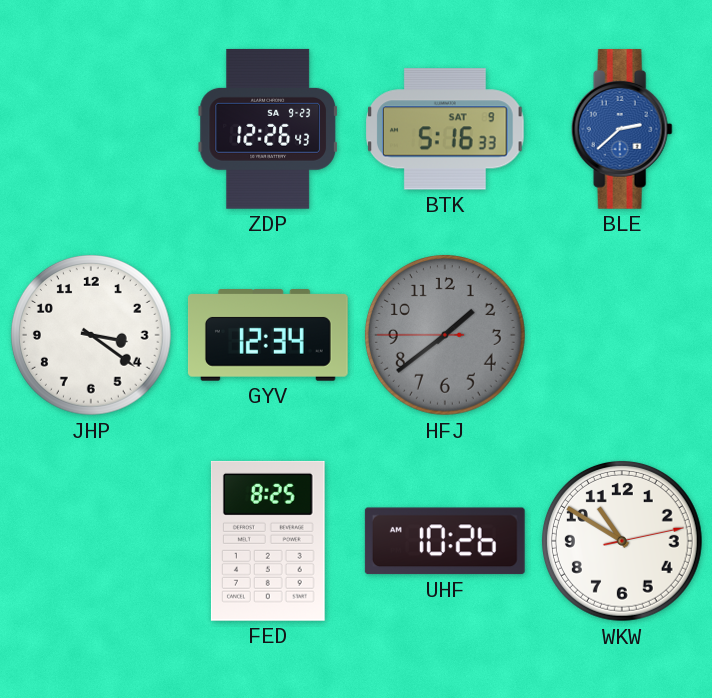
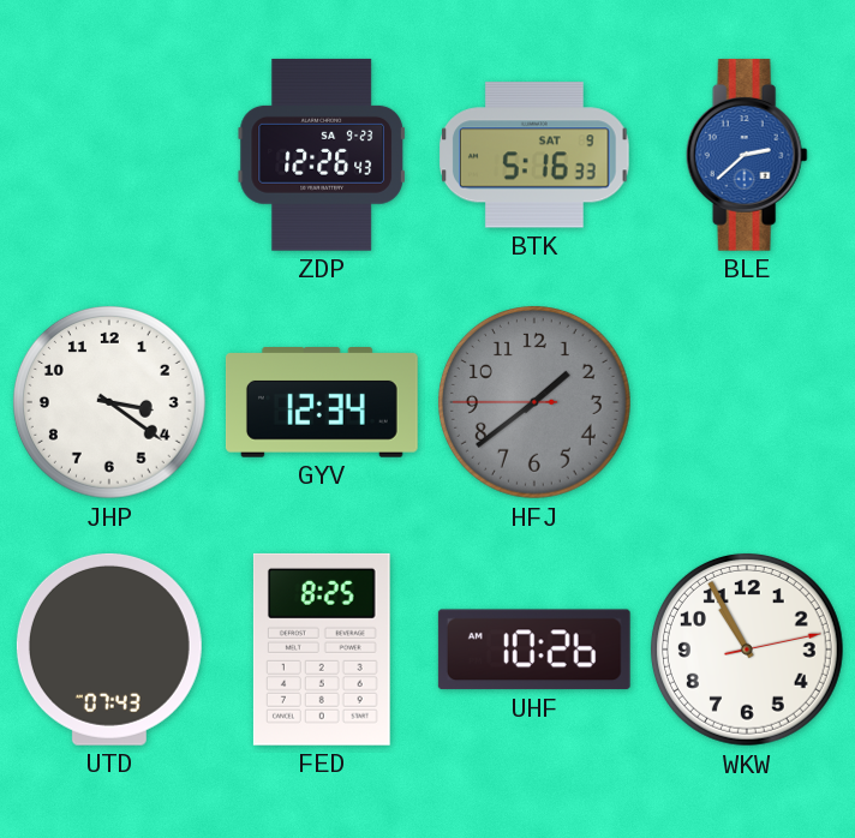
UTD: none -> 07:43
WKW: 10:50 -> 10:55
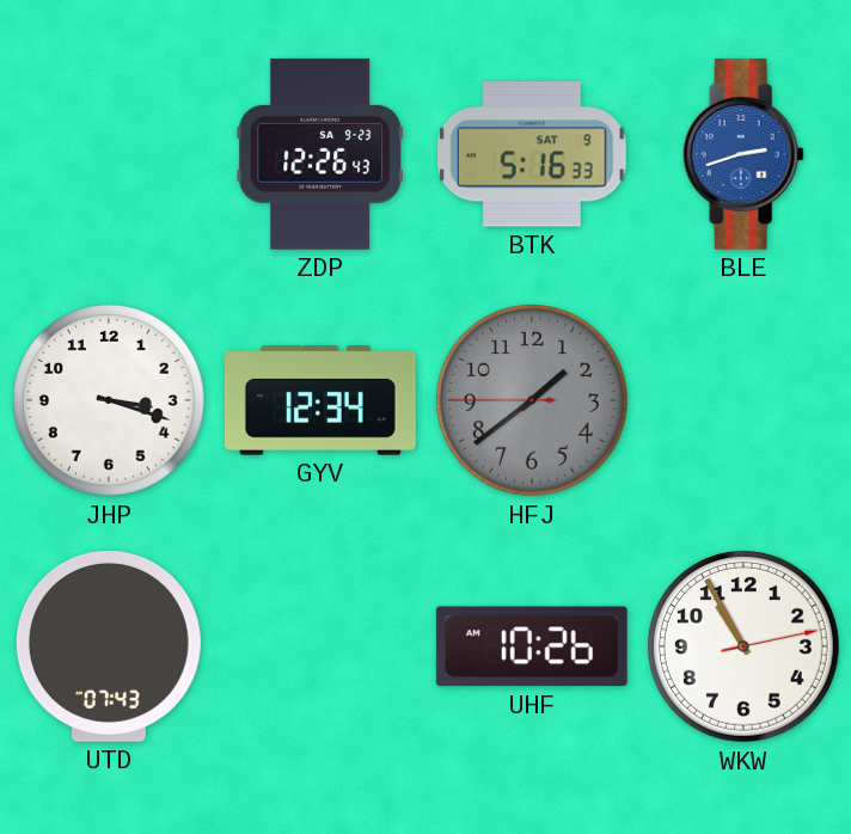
BLE: 2:38 -> 2:42
JHP: 3:21 -> 3:18
FED: 8:25 -> none
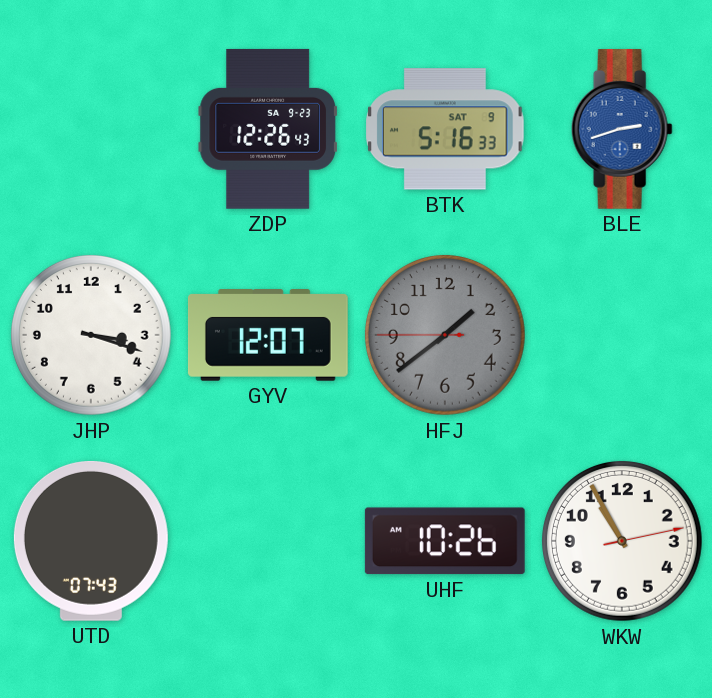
GYV: 12:34 -> 12:07
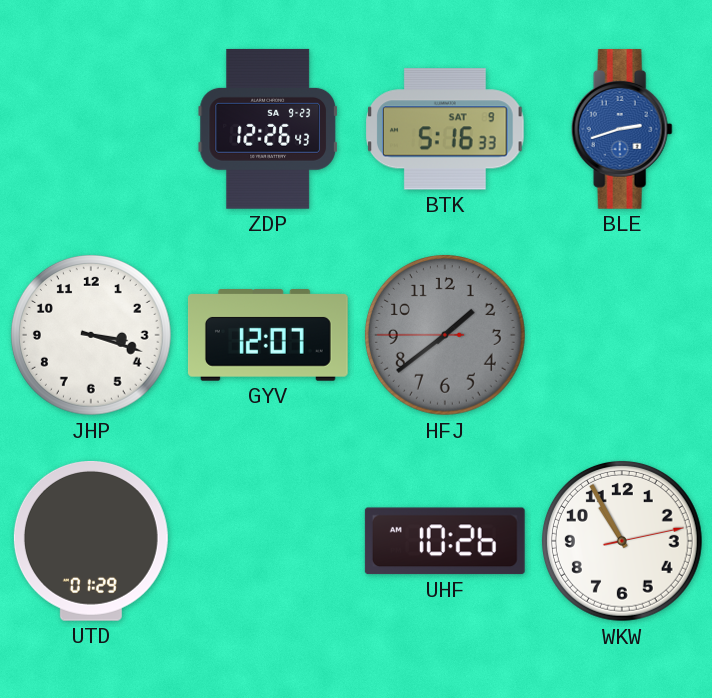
UTD: 07:43 -> 01:29
